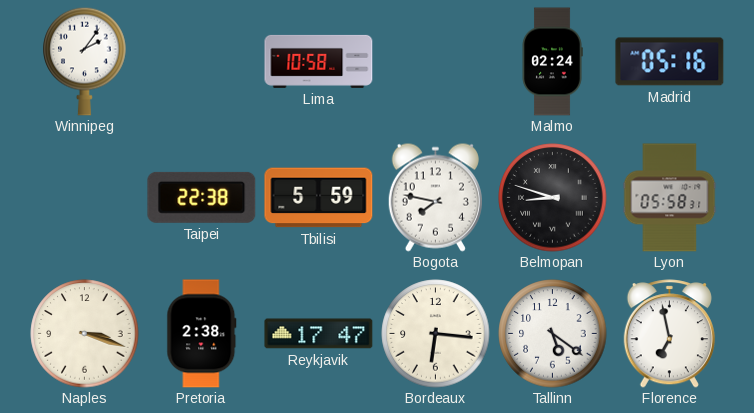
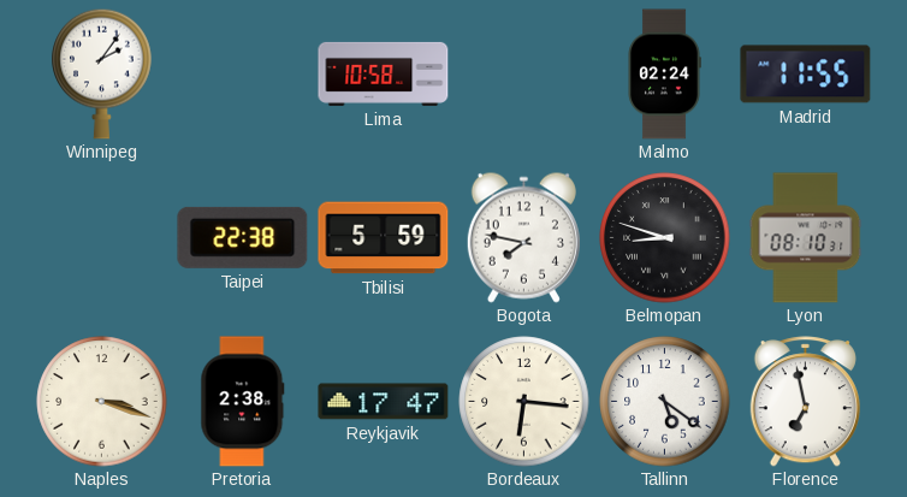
Madrid: 05:16 -> 11:55
Lyon: 05:58 -> 08:10
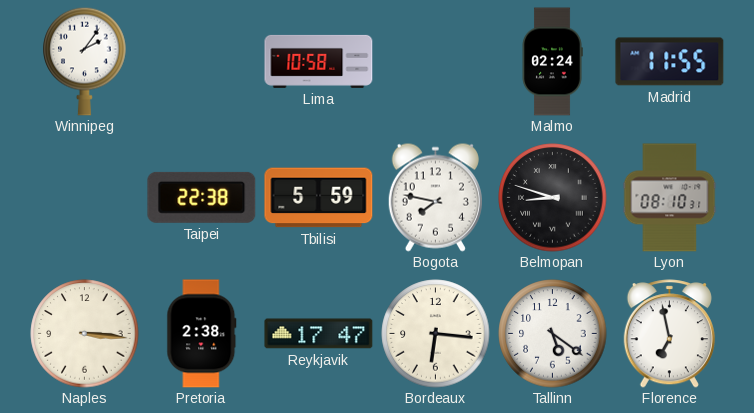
Naples: 3:18 -> 3:16
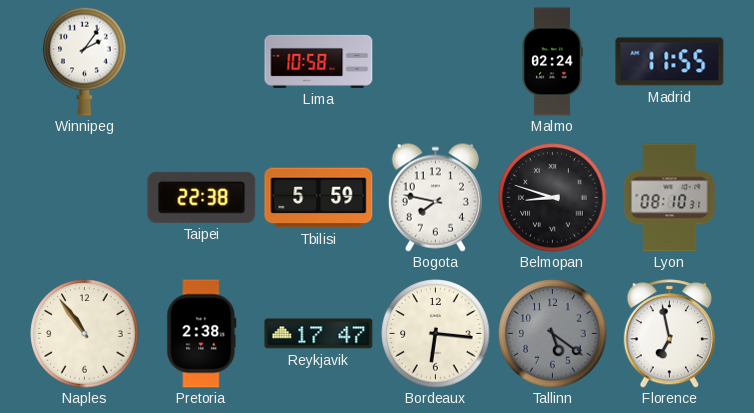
Naples: 3:16 -> 10:54
Tallinn dial: white -> grey
